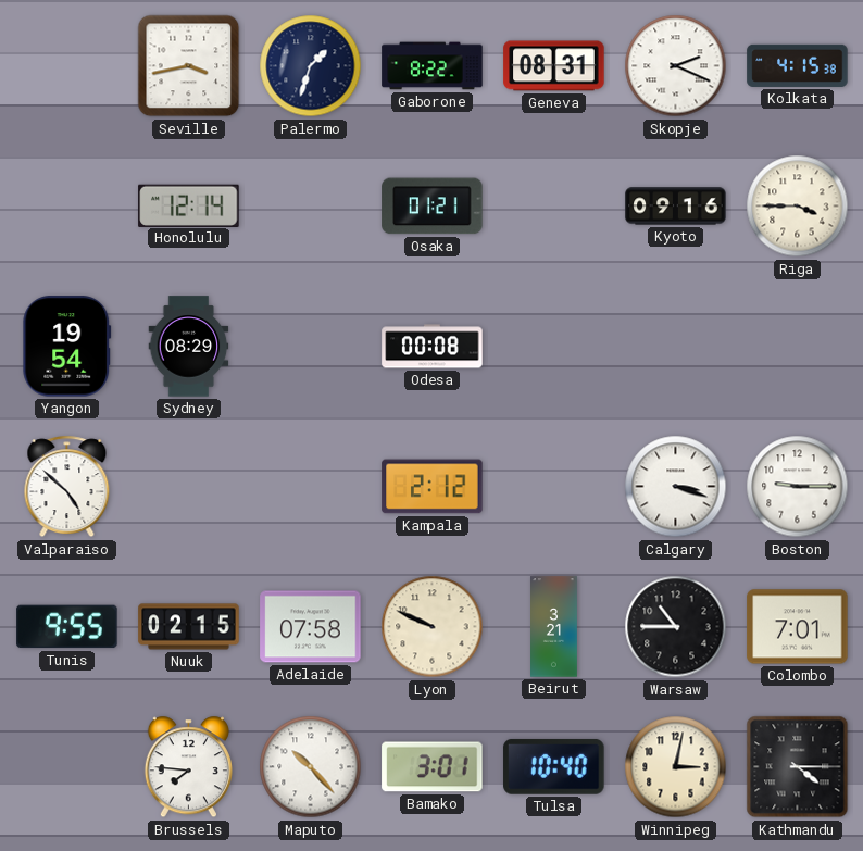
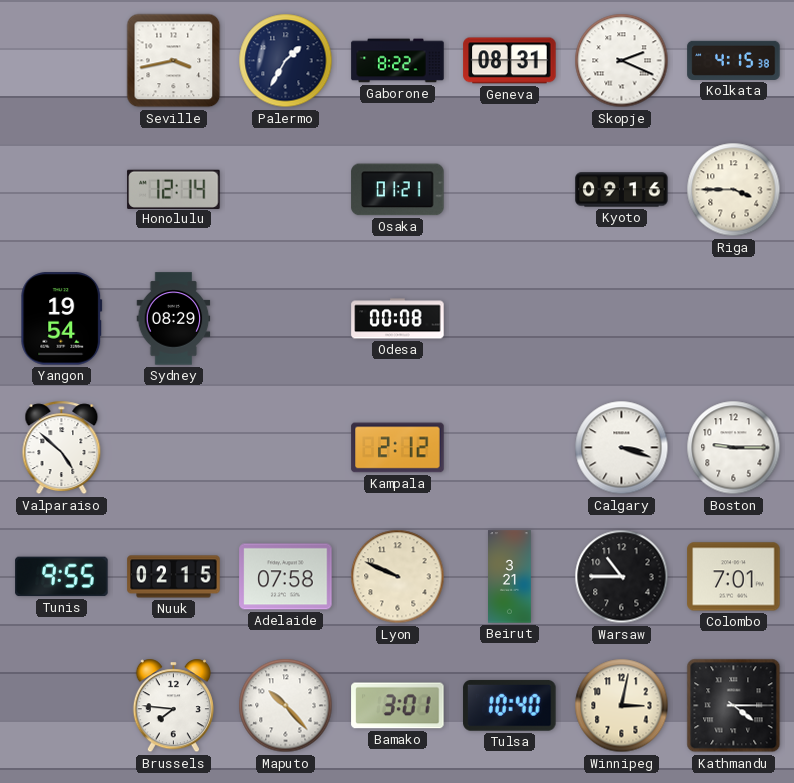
Palermo: 1:33 -> 1:35
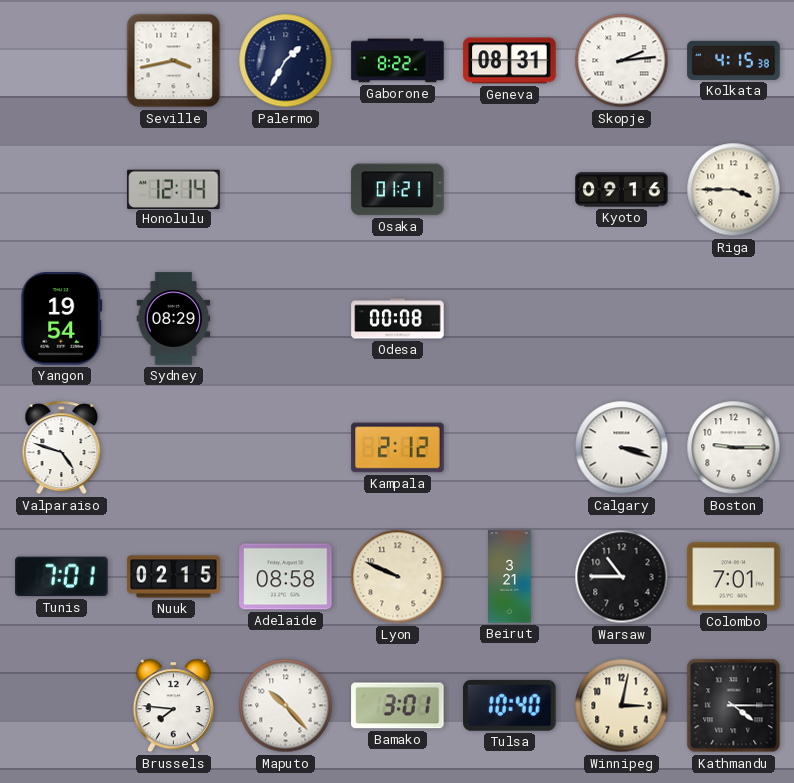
Skopje: 2:19 -> 2:14
Valparaiso: 4:52 -> 4:48
Tunis: 9:55 -> 7:01
Adelaide: 07:58 -> 08:58
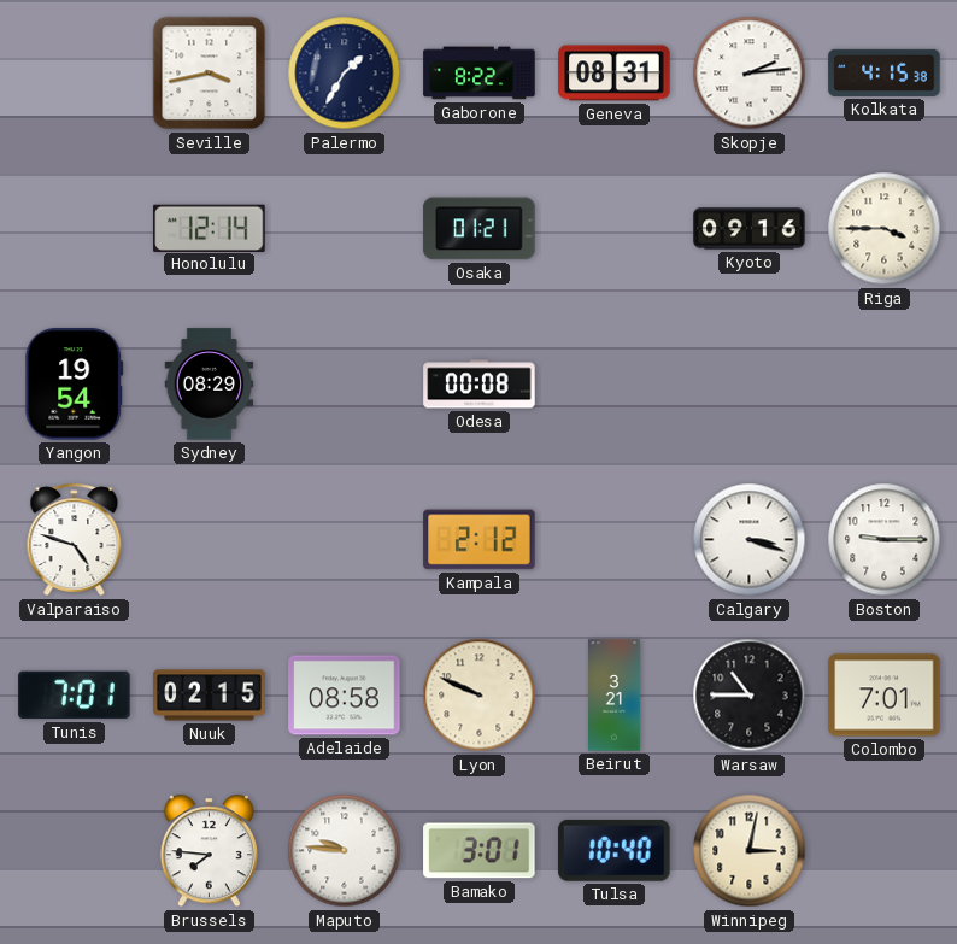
Maputo: 10:23 -> 9:46
Kathmandu: 4:15 -> none
